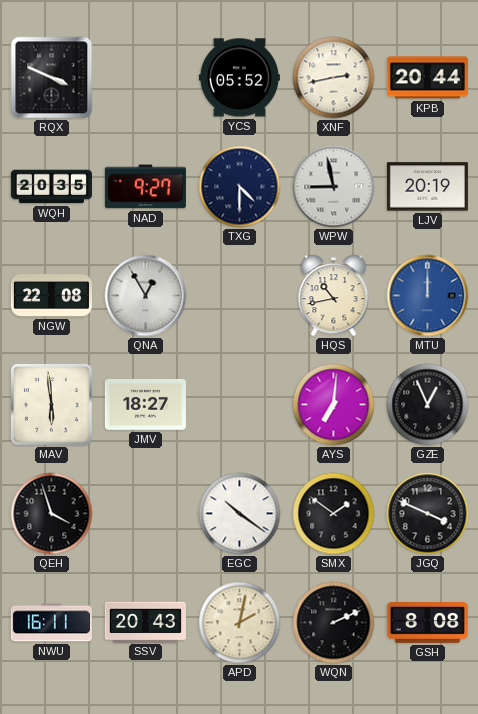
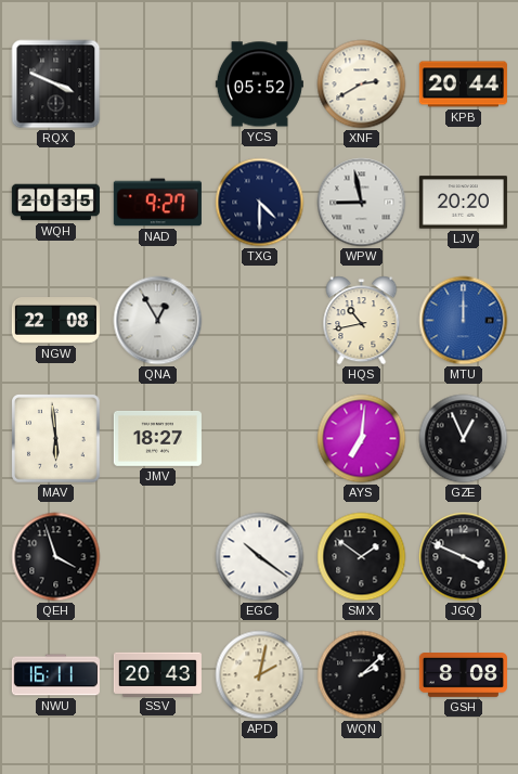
XNF: 2:43 -> 2:40
LJV: 20:19 -> 20:20
WQN: 2:11 -> 2:08
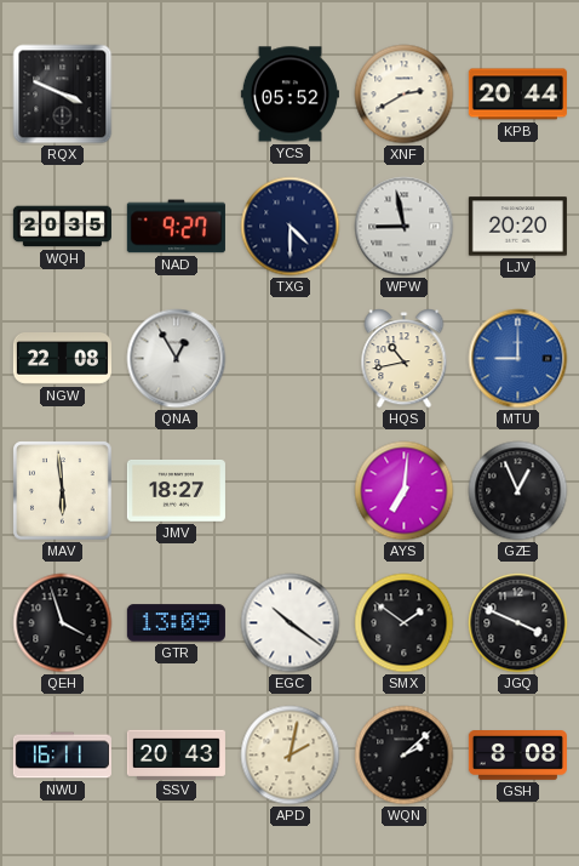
MTU: 12:00 -> 9:00
GTR: none -> 13:09
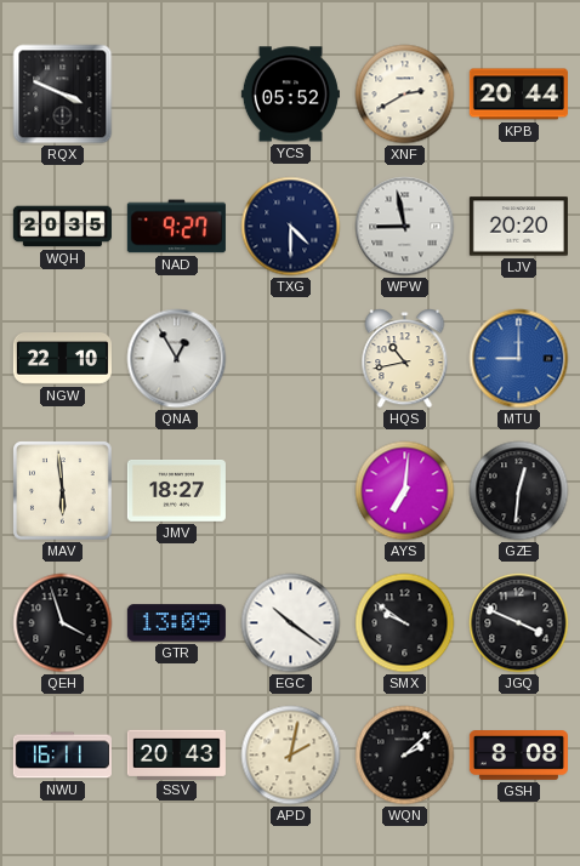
NGW: 22:08 -> 22:10
GZE: 12:56 -> 12:31
SMX: 1:51 -> 9:51
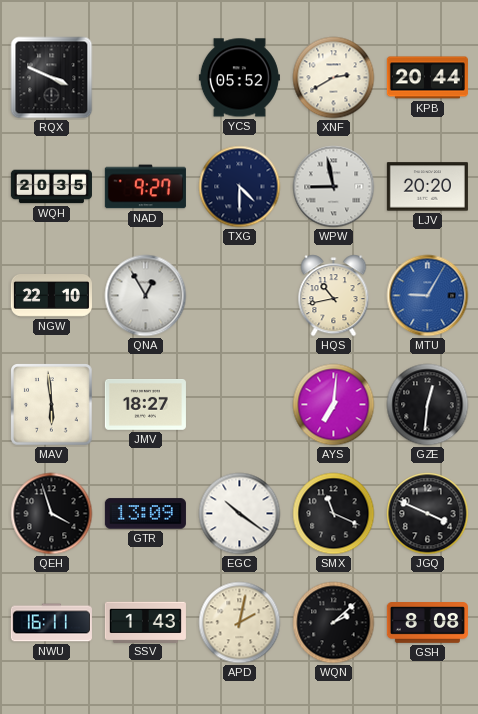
MTU: 9:00 -> 9:05
SMX: 9:51 -> 11:19
SSV: 20:43 -> 1:43
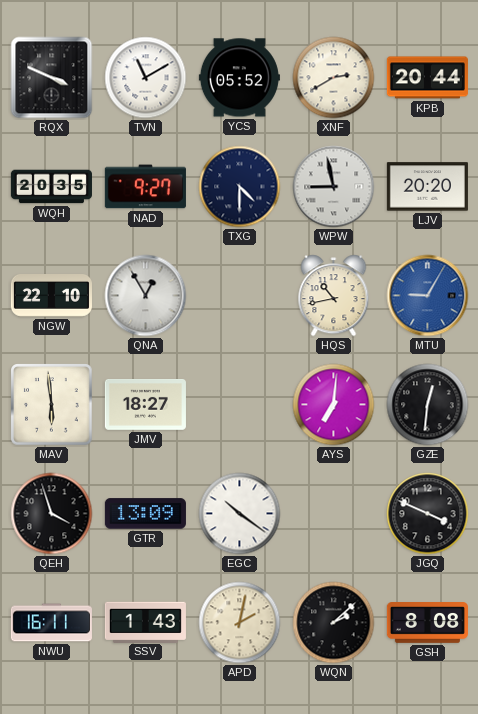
TVN: none -> 11:10
SMX: 11:19 -> none
